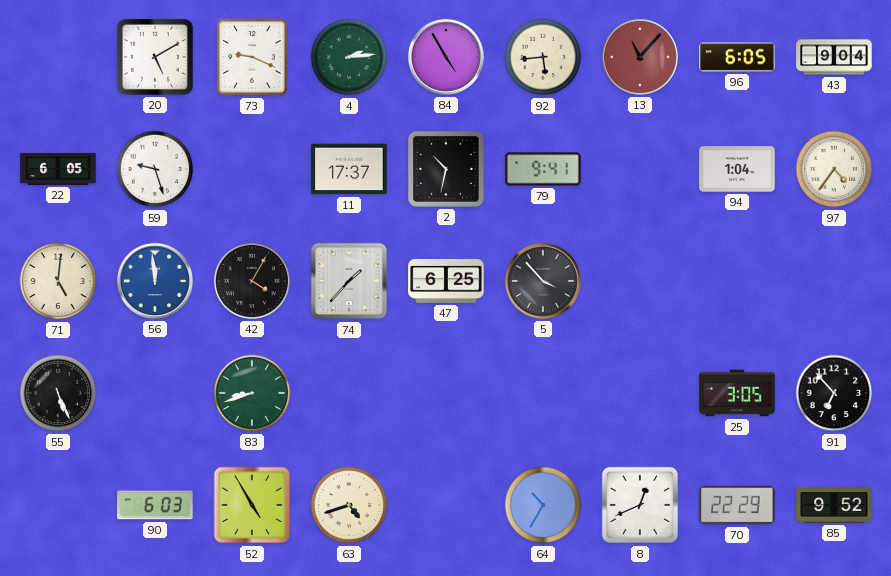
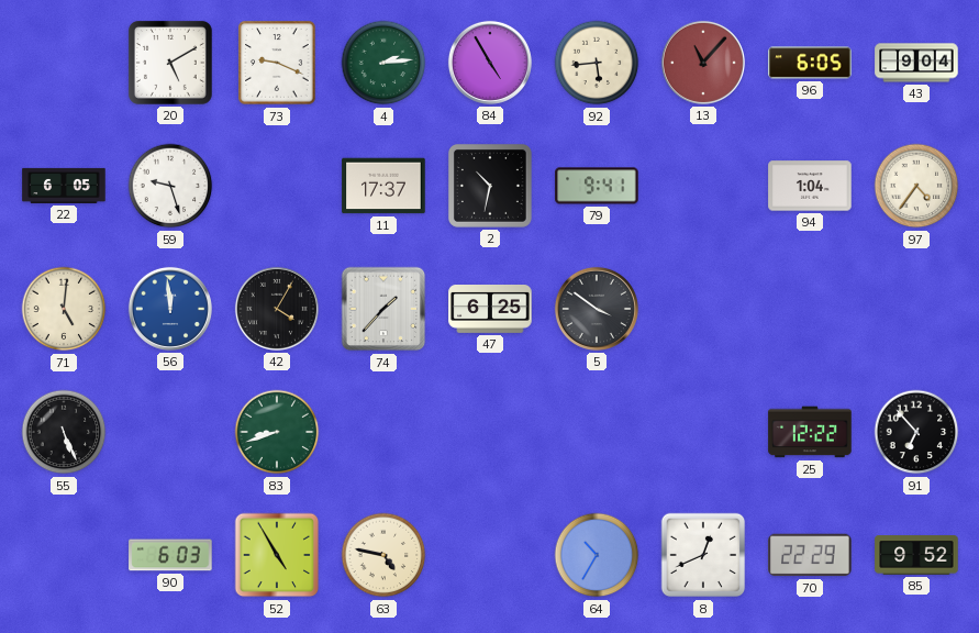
5: 3:53 -> 3:51
25: 3:05 -> 12:22
63: 4:42 -> 4:47
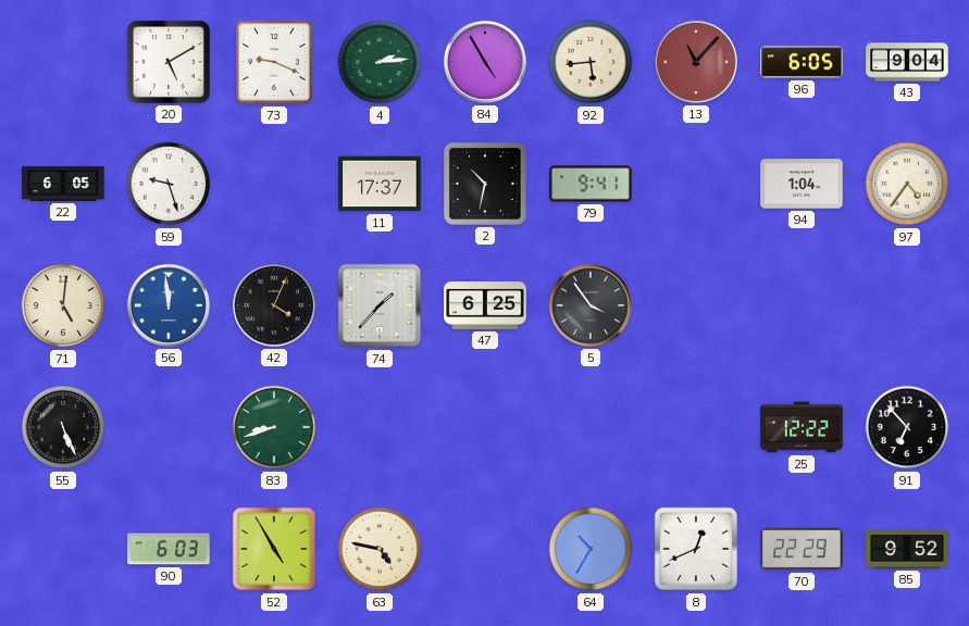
42: 4:05 -> 4:04
5: 3:51 -> 3:54
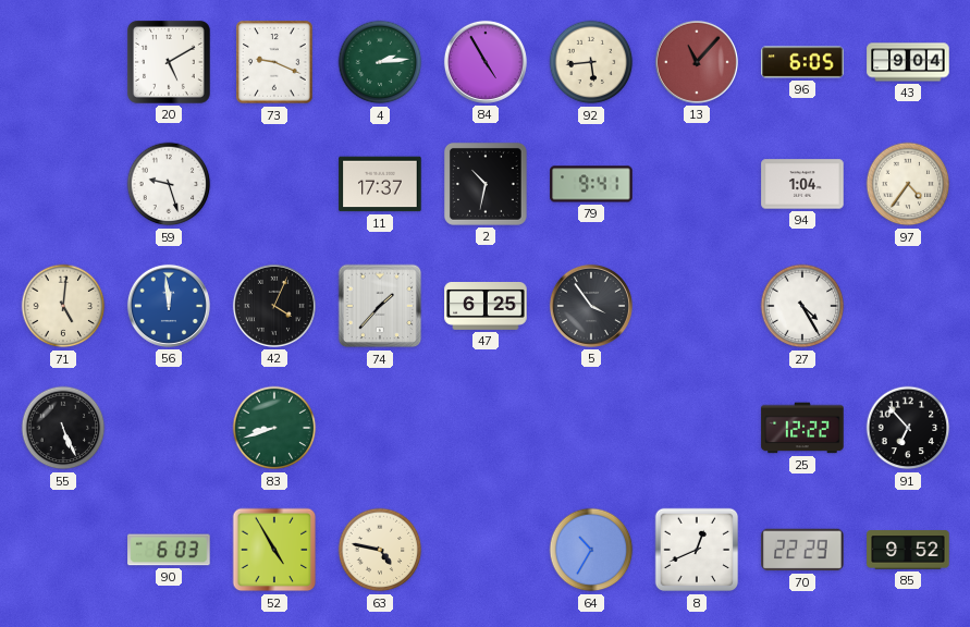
22: 6:05 -> none
27: none -> 4:25
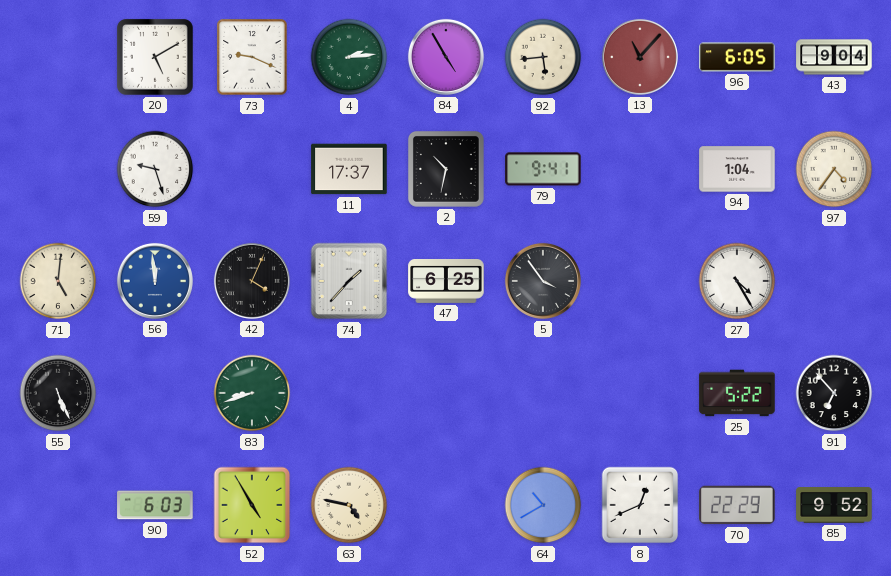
25: 12:22 -> 5:22
64: 10:35 -> 10:40
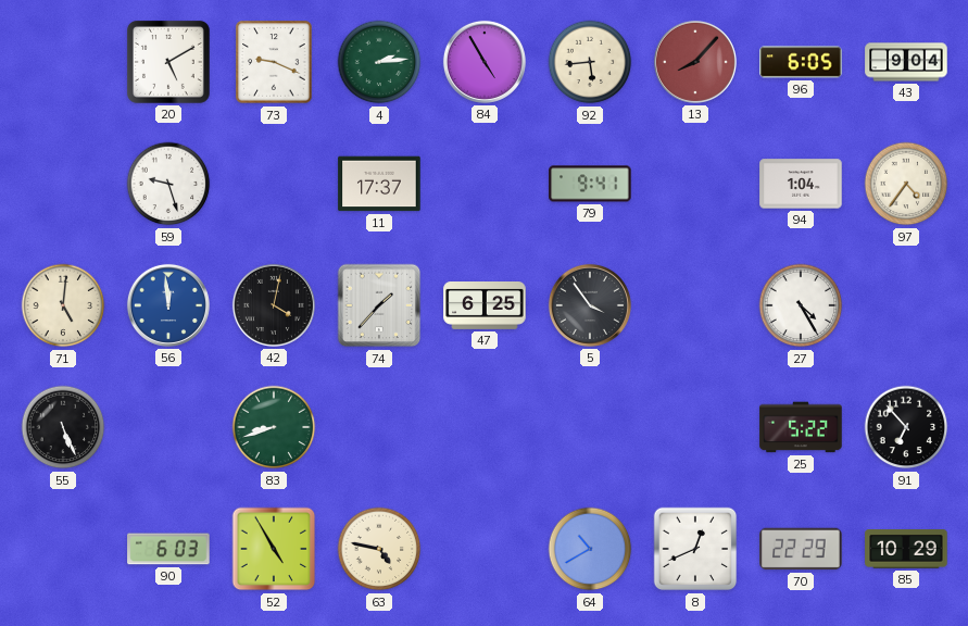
13: 11:07 -> 8:07
2: 10:32 -> none
42: 4:04 -> 4:02
85: 9:52 -> 10:29
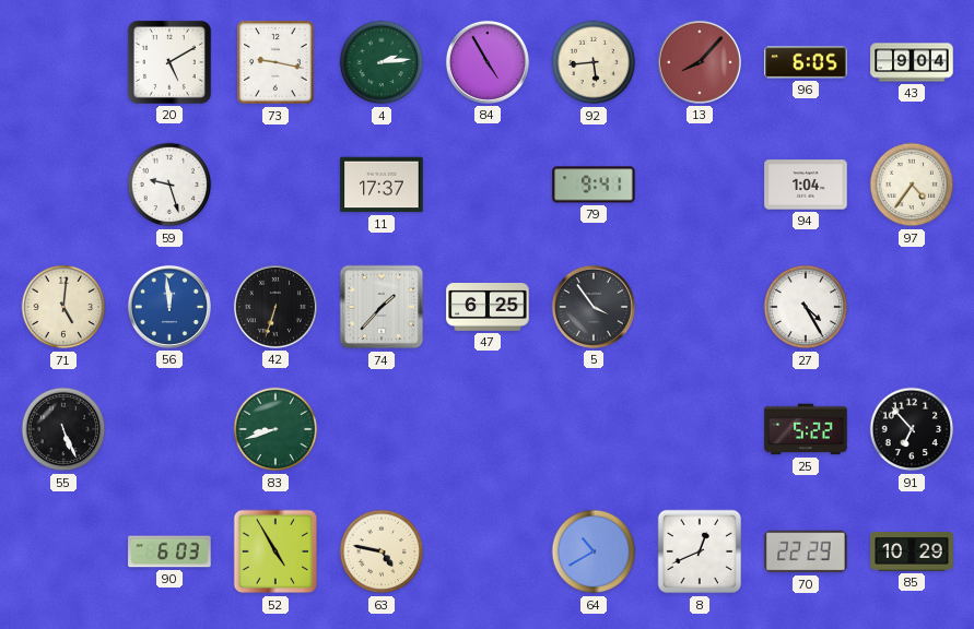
73: 9:19 -> 9:17
42: 4:02 -> 6:33
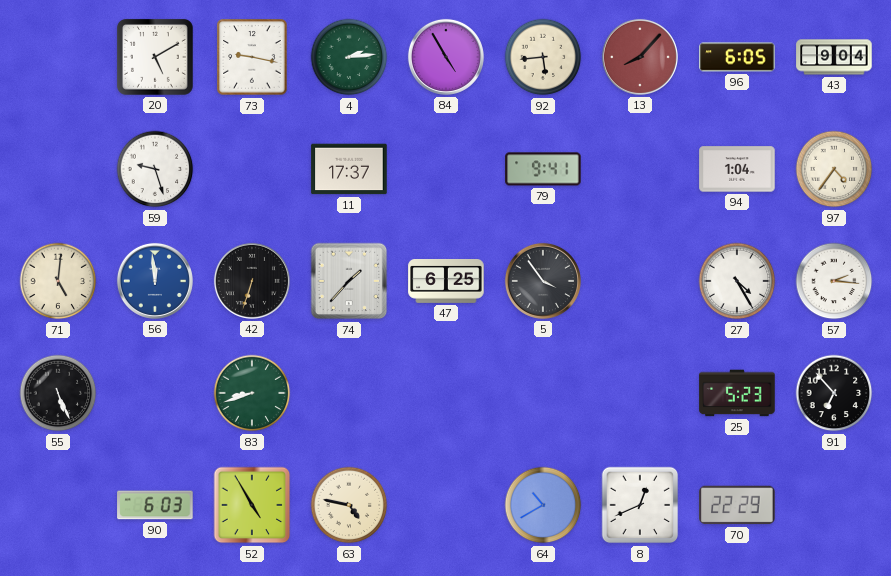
57: none -> 2:16
25: 5:22 -> 5:23
85: 10:29 -> none
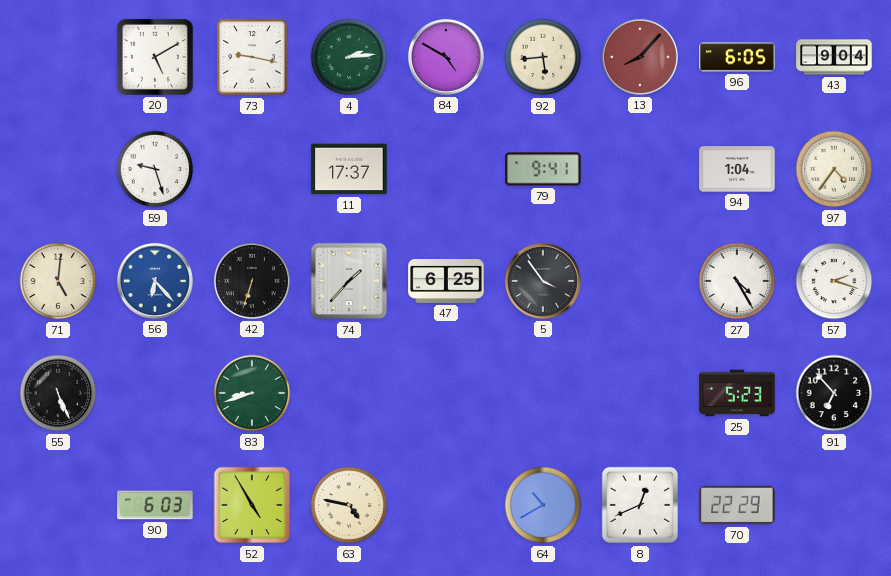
84: 4:55 -> 4:50
56: 11:59 -> 6:23
57: 2:16 -> 2:18
